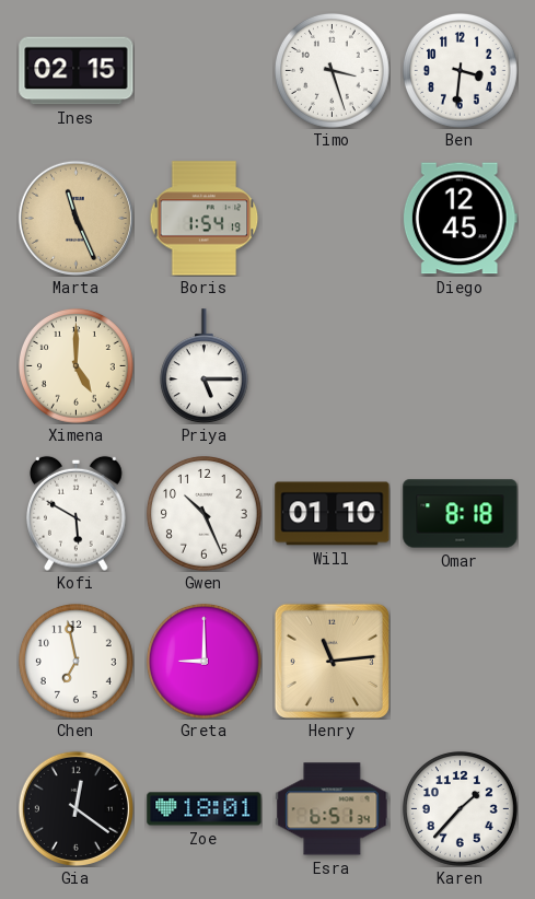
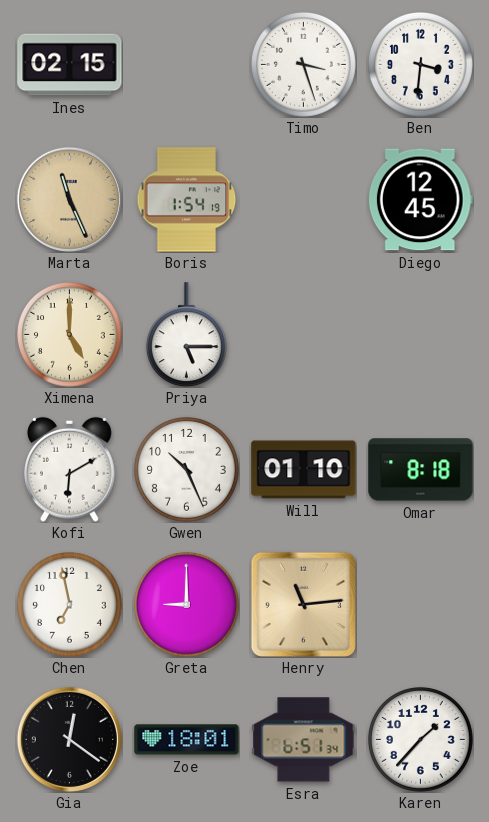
Kofi: 5:50 -> 6:10
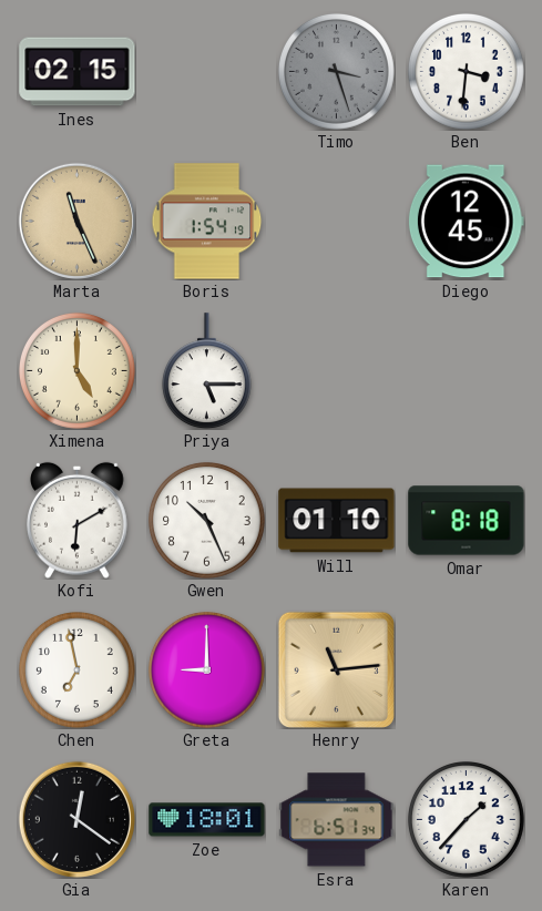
Timo dial: white -> grey
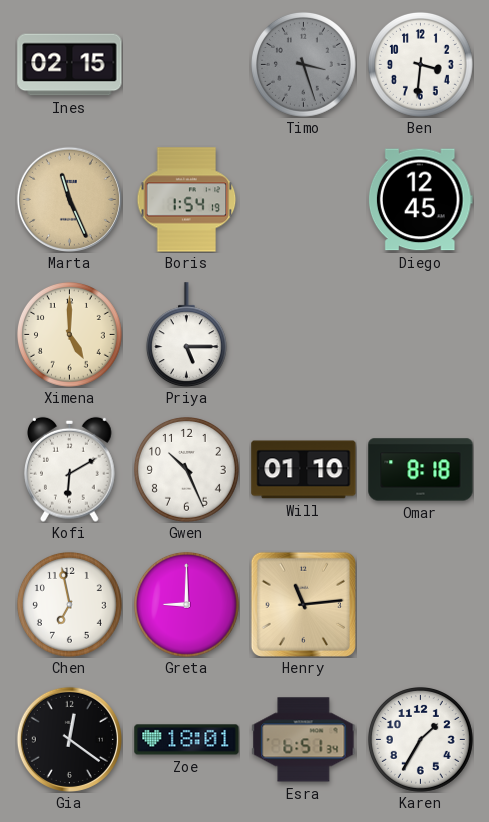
Karen: 1:37 -> 1:35
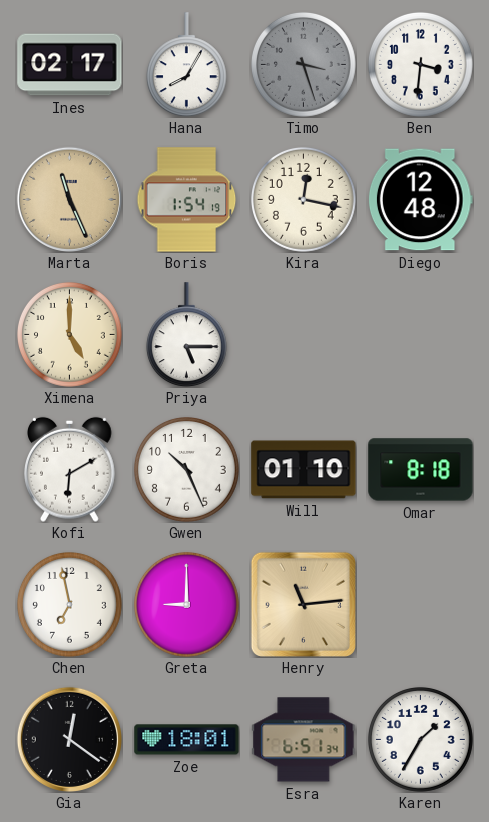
Ines: 02:15 -> 02:17
Hana: none -> 8:05
Kira: none -> 12:17
Diego: 12:45 -> 12:48
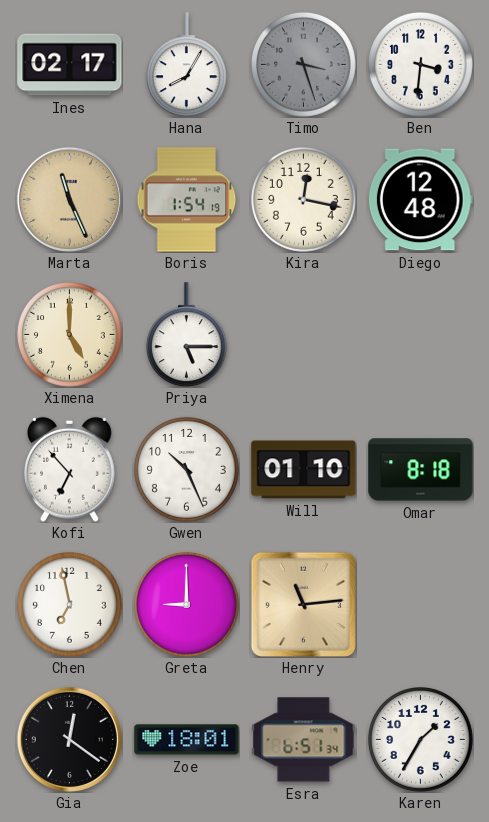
Kofi: 6:10 -> 6:53
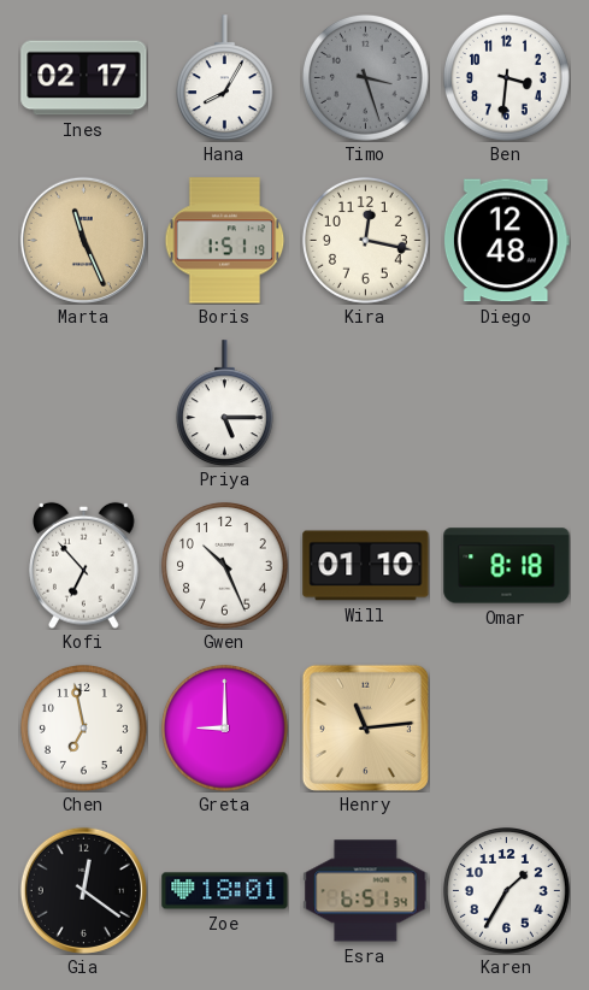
Boris: 1:54 -> 1:51
Ximena: 5:00 -> none
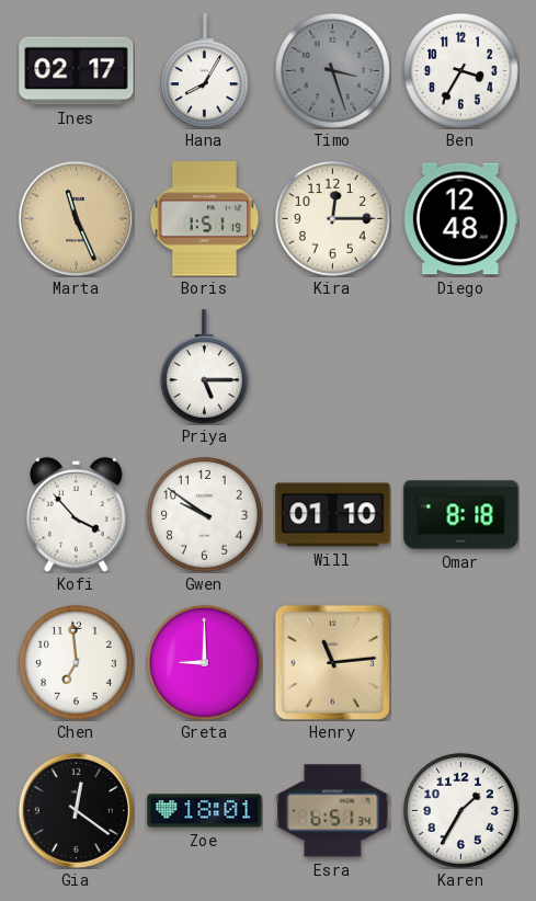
Ben: 3:31 -> 3:35
Kira: 12:17 -> 12:15
Kofi: 6:53 -> 3:53
Gwen: 10:26 -> 9:51
Chen: 6:58 -> 6:59
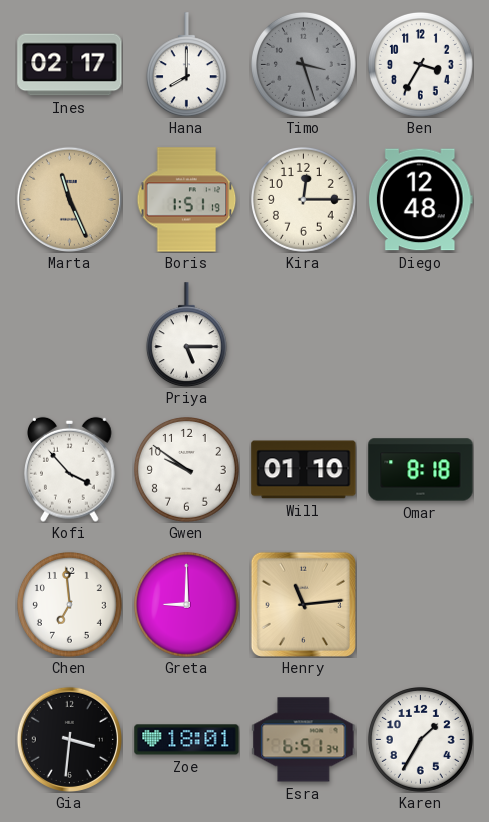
Hana: 8:05 -> 8:00
Gia: 12:21 -> 3:31
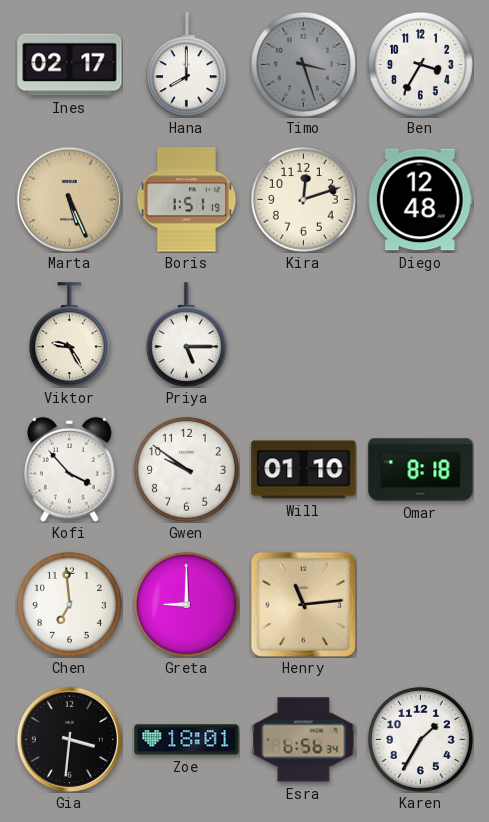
Marta: 11:26 -> 5:26
Kira: 12:15 -> 12:12
Viktor: none -> 9:25
Esra: 6:51 -> 6:56
